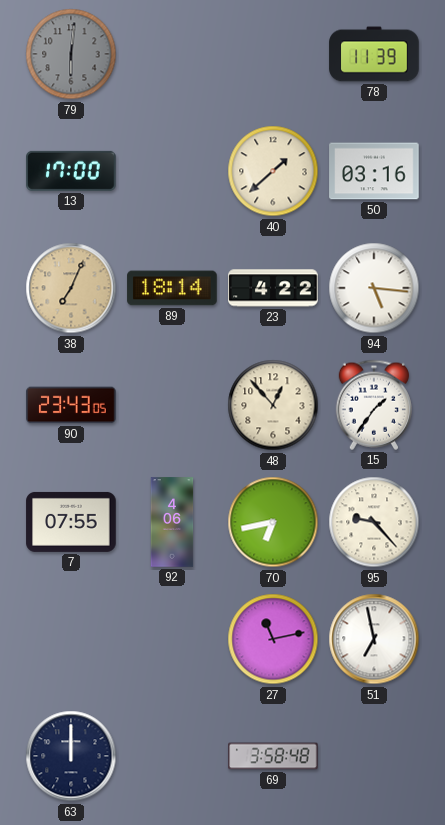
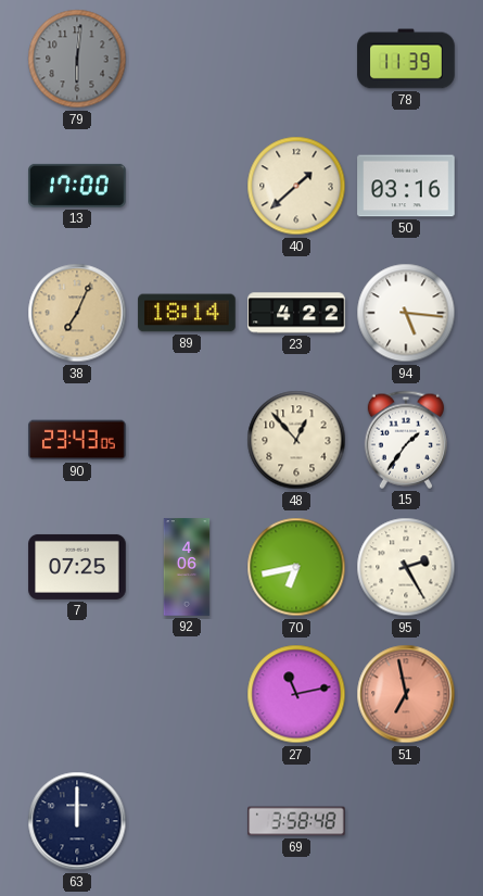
7: 07:55 -> 07:25
95: 9:23 -> 2:25
51 dial: white -> salmon
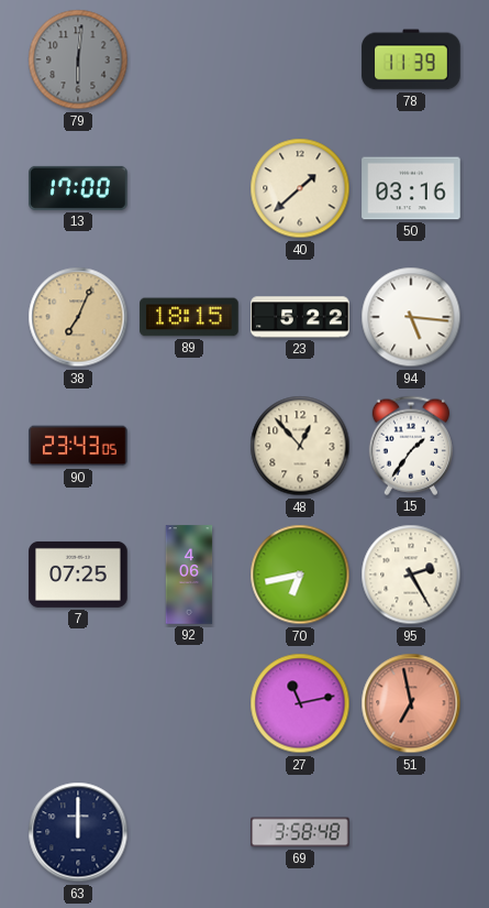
89: 18:14 -> 18:15
23: 4:22 -> 5:22
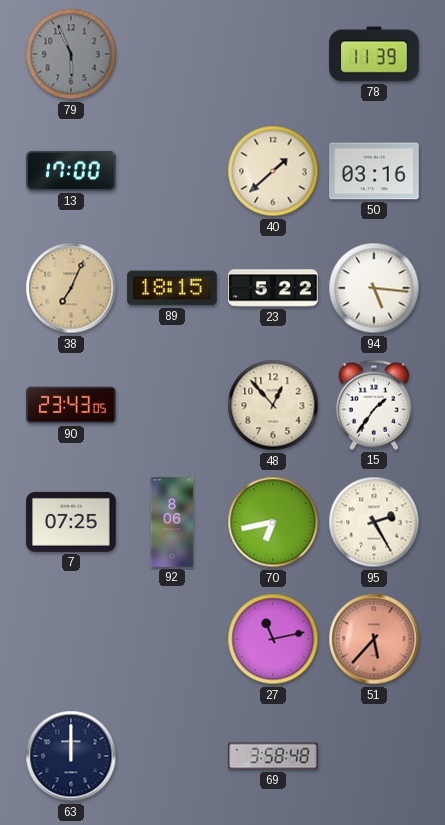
79: 6:01 -> 5:56
92: 4:06 -> 8:06
51: 6:58 -> 5:37
